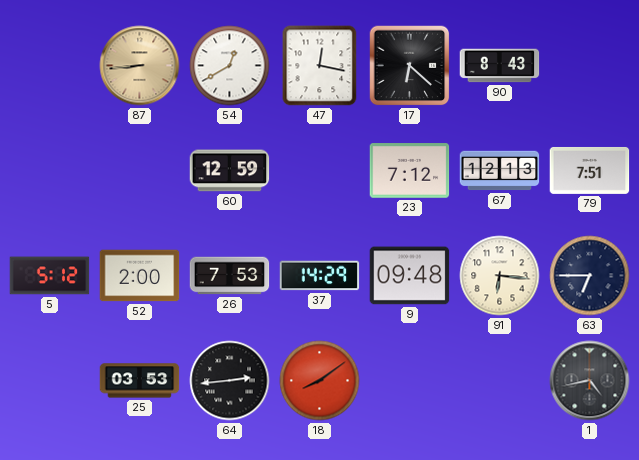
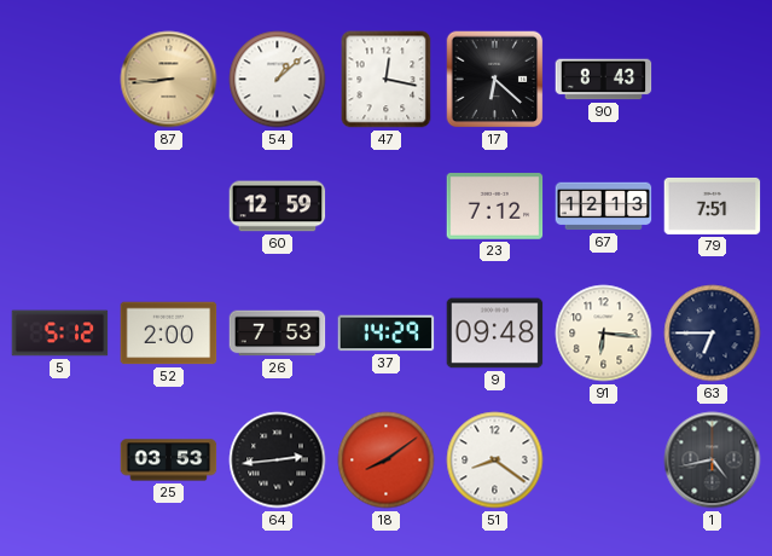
54: 12:40 -> 1:08
51: none -> 8:21
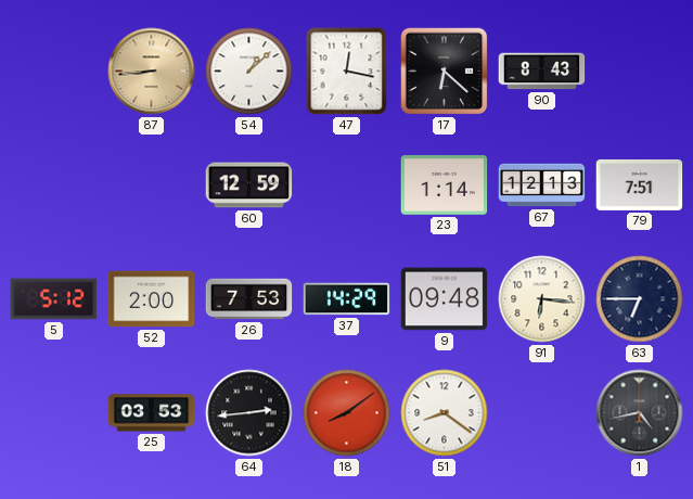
23: 7:12 -> 1:14
